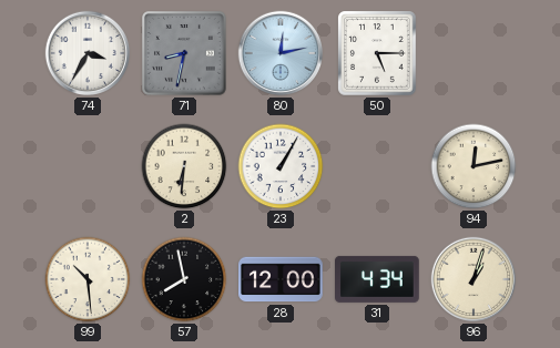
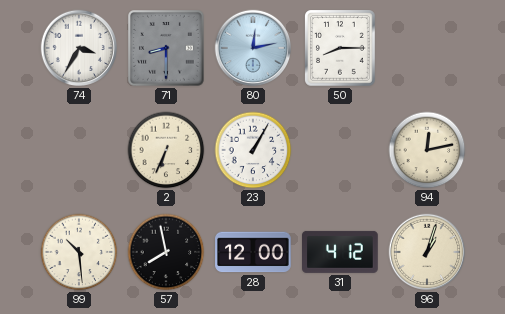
71: 8:32 -> 8:30
50: 5:15 -> 8:15
2: 6:31 -> 6:34
31: 4:34 -> 4:12
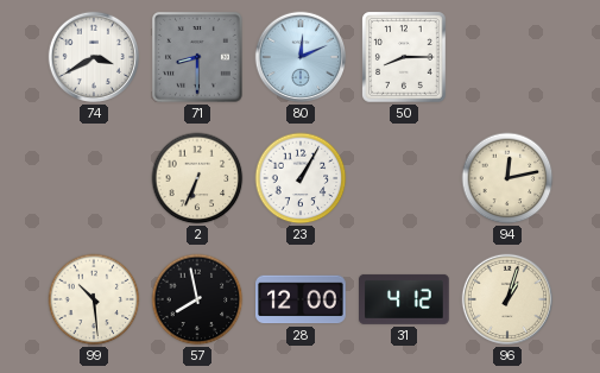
74: 3:35 -> 3:40
80: 12:13 -> 12:11
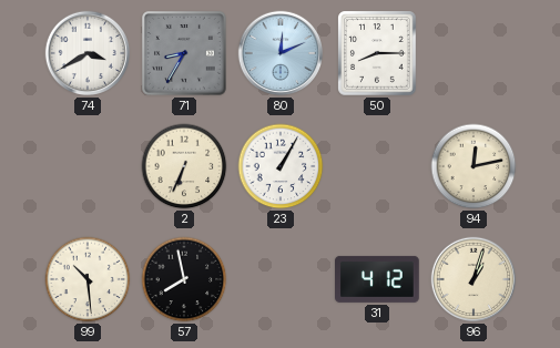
71: 8:30 -> 8:35
28: 12:00 -> none
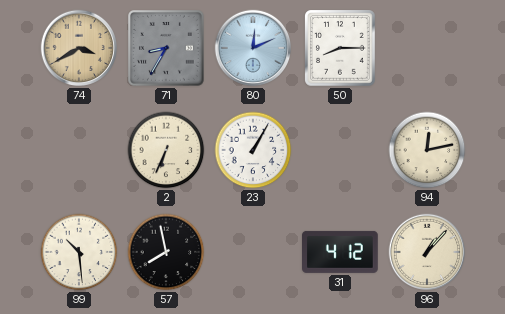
74 dial: white -> champagne
96: 1:03 -> 1:07
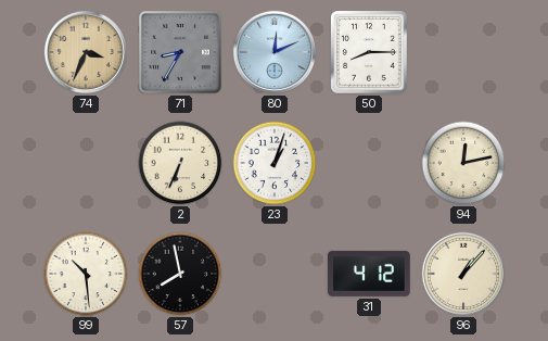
74: 3:40 -> 3:34
23: 1:05 -> 1:03
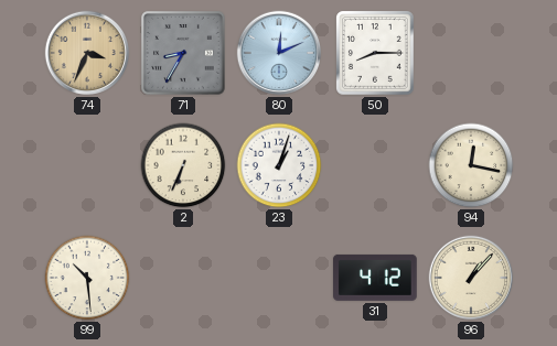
94: 12:13 -> 12:17
57: 7:58 -> none
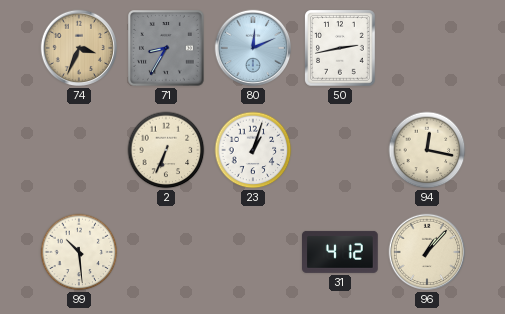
50: 8:15 -> 2:43
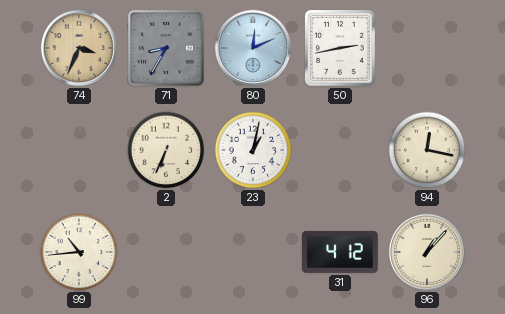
23: 1:03 -> 1:02
99: 10:29 -> 10:44
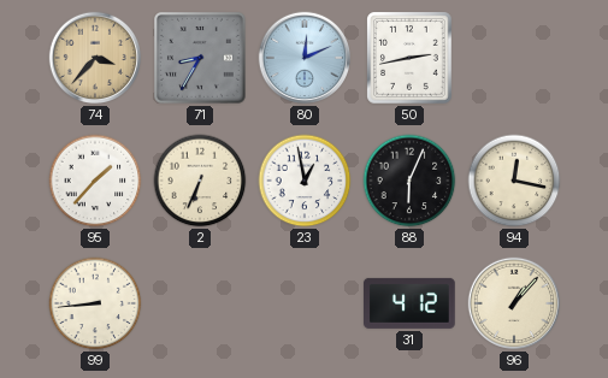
74: 3:34 -> 3:37
95: none -> 1:37
23: 1:02 -> 12:58
88: none -> 6:04
99: 10:44 -> 8:44
